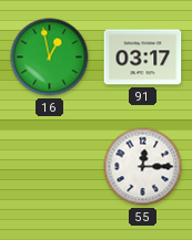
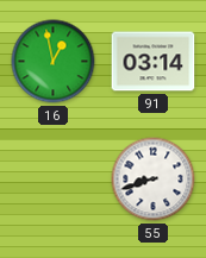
91: 03:17 -> 03:14
55: 12:15 -> 8:42
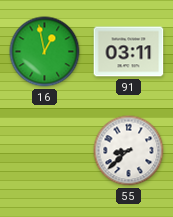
91: 03:14 -> 03:11
55: 8:42 -> 8:38
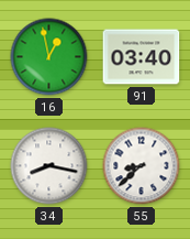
91: 03:11 -> 03:40
34: none -> 8:17
